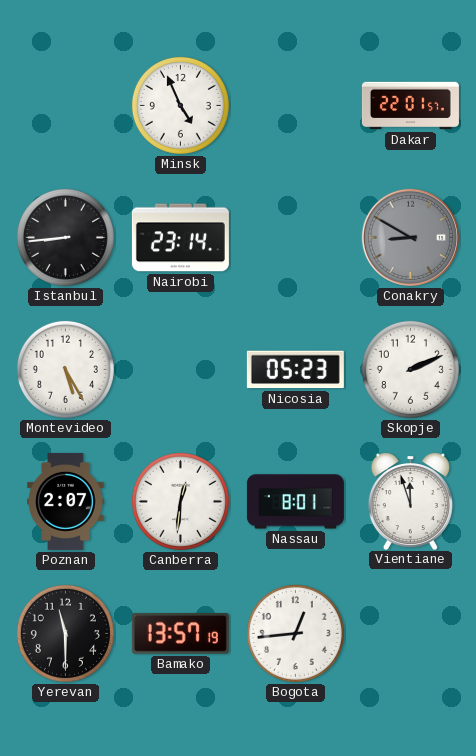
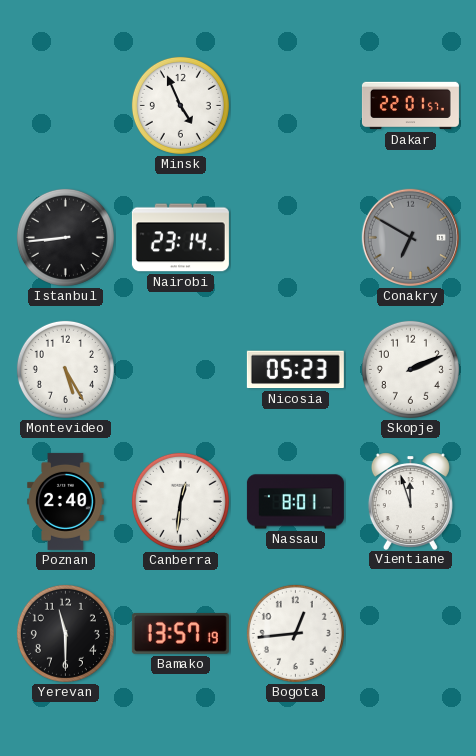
Conakry: 8:50 -> 6:50
Poznan: 2:07 -> 2:40
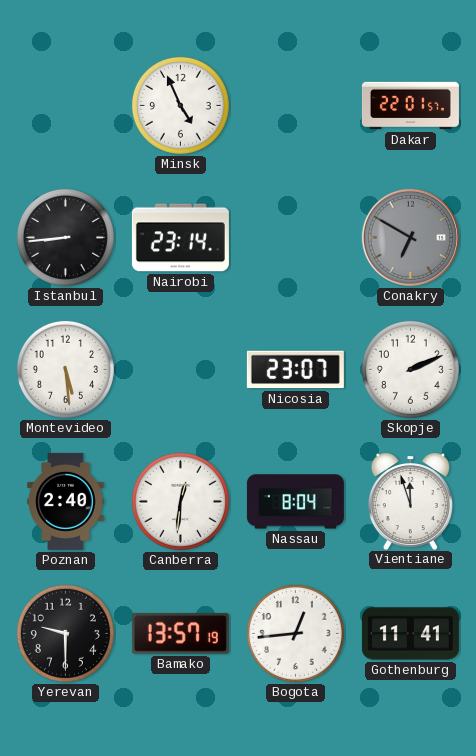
Montevideo: 5:25 -> 5:29
Nicosia: 05:23 -> 23:07
Nassau: 8:01 -> 8:04
Yerevan: 11:30 -> 9:30
Gothenburg: none -> 11:41
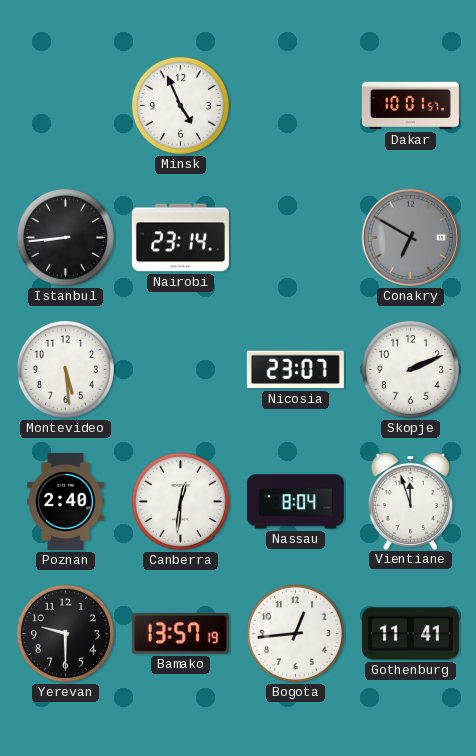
Dakar: 22:01 -> 10:01
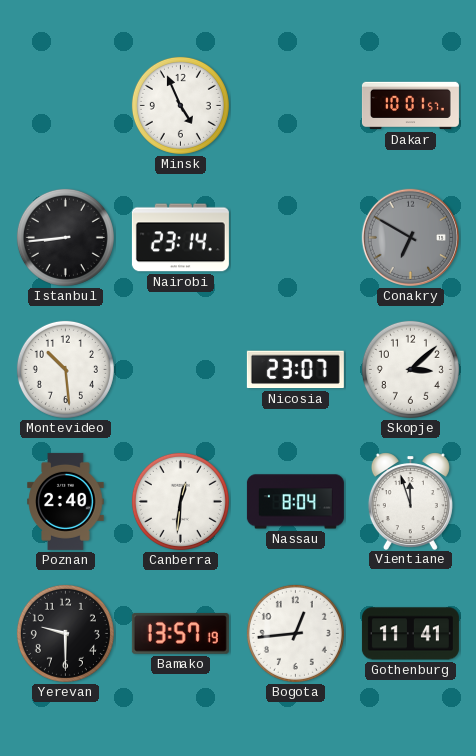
Montevideo: 5:29 -> 10:29
Skopje: 2:11 -> 3:08
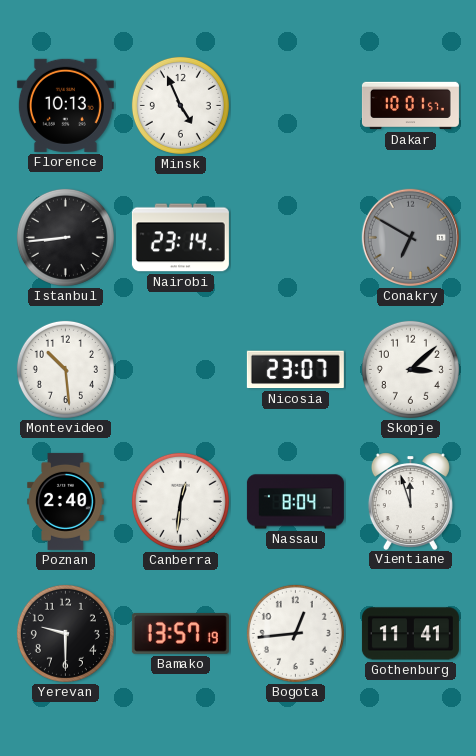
Florence: none -> 10:13
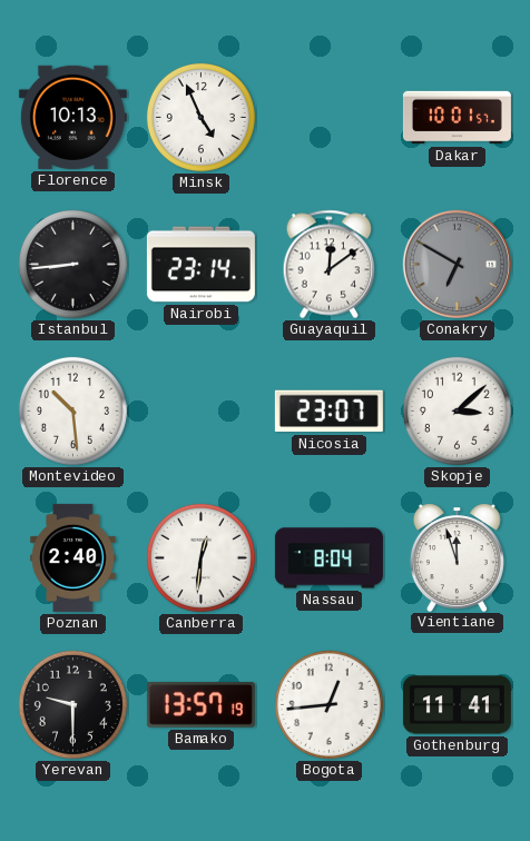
Guayaquil: none -> 12:09
